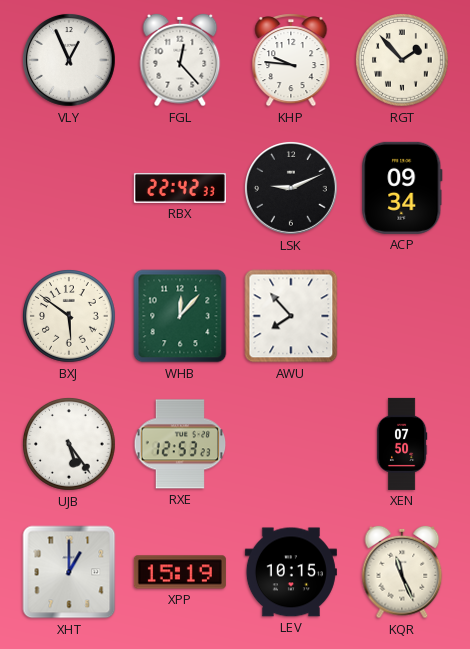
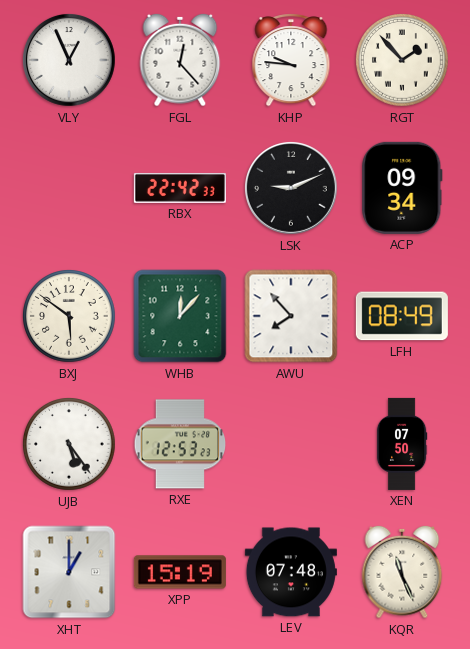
LFH: none -> 08:49
LEV: 10:15 -> 07:48
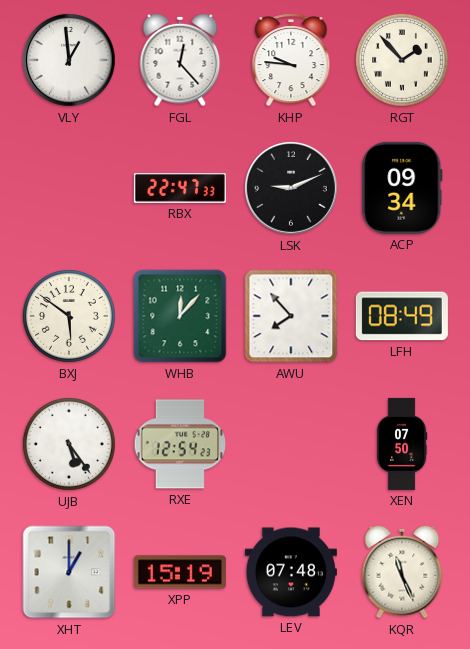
VLY: 12:56 -> 12:59
RBX: 22:42 -> 22:47
RXE: 12:53 -> 12:54
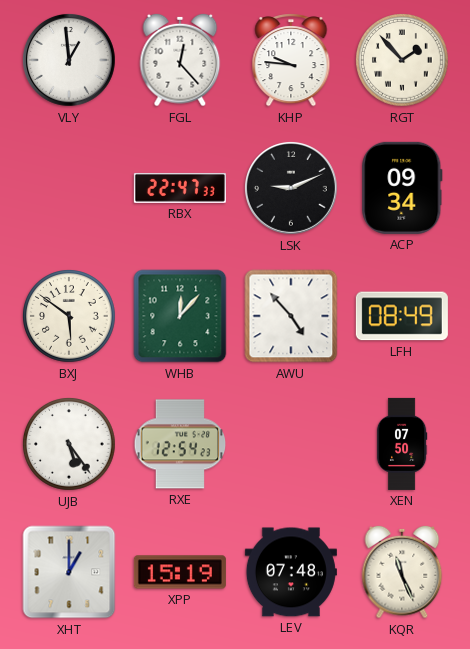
AWU: 7:53 -> 4:53
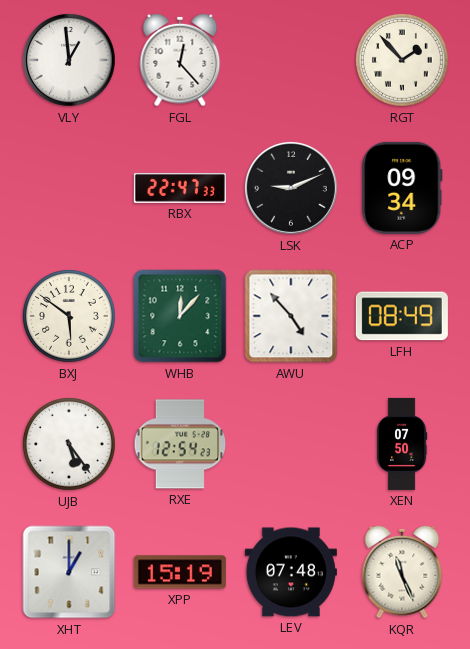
KHP: 9:46 -> none
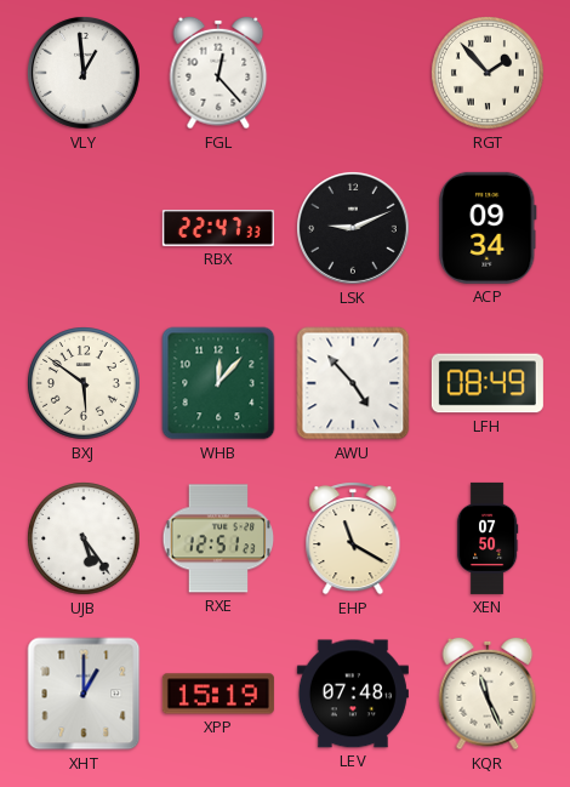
RXE: 12:54 -> 12:51
EHP: none -> 11:20
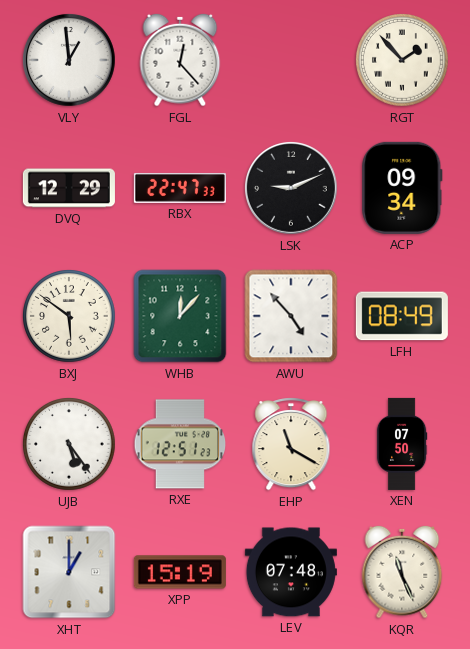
DVQ: none -> 12:29
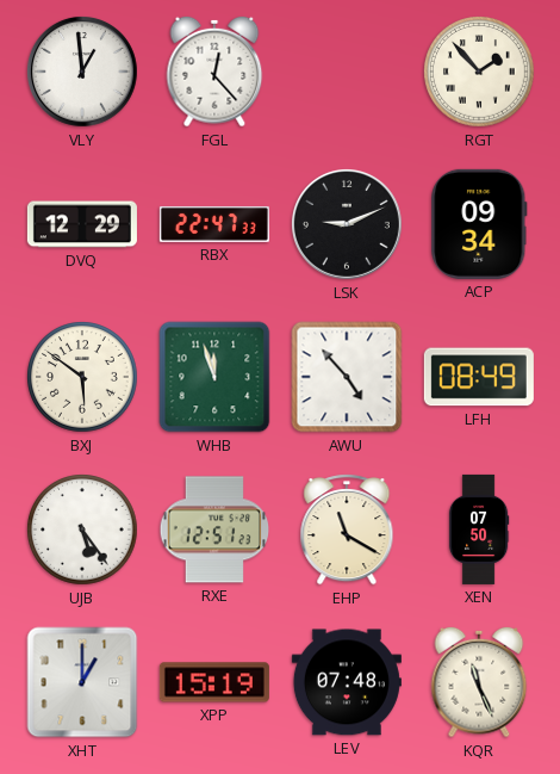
WHB: 12:07 -> 11:57
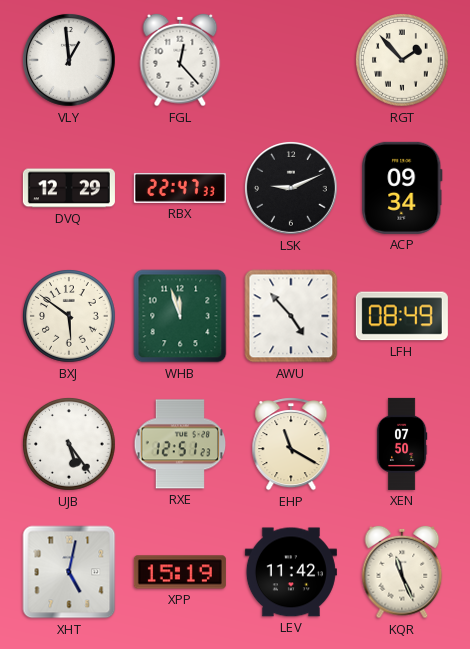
XHT: 1:00 -> 5:02
LEV: 07:48 -> 11:42
